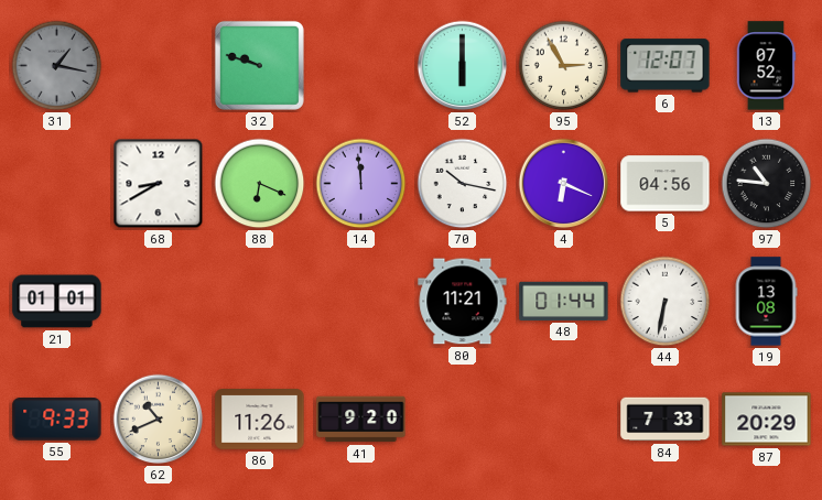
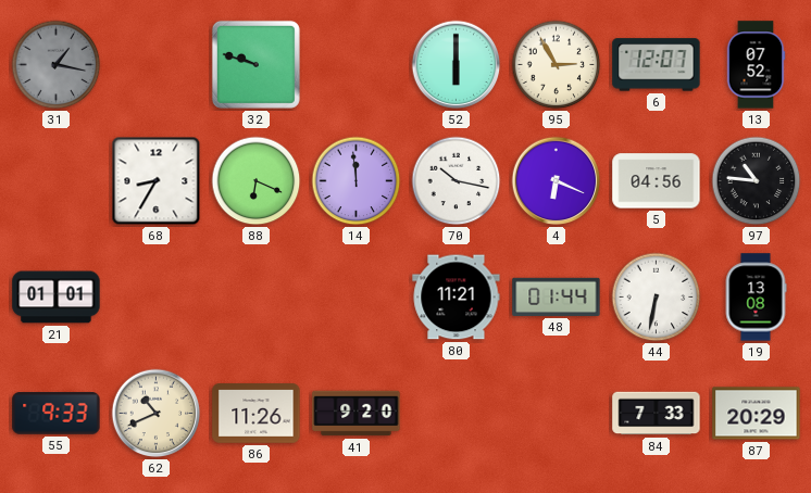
68: 8:40 -> 8:35
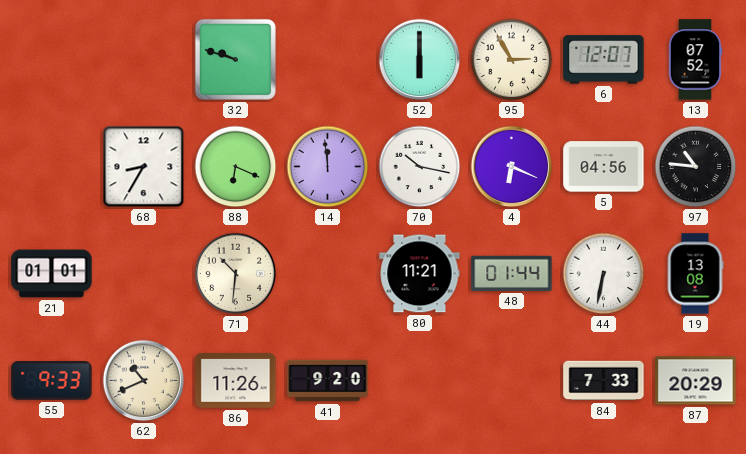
31: 1:17 -> none
71: none -> 10:31
